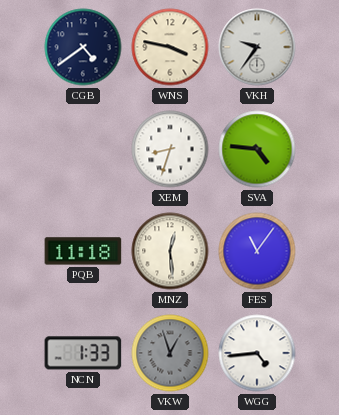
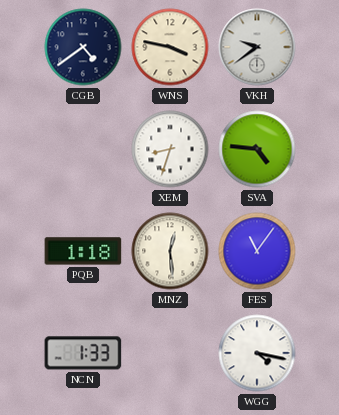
VKH: 9:36 -> 9:39
PQB: 11:18 -> 1:18
VKW: 12:57 -> none
WGG: 4:44 -> 4:17
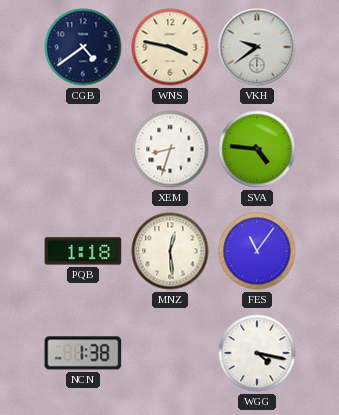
NCN: 1:33 -> 1:38
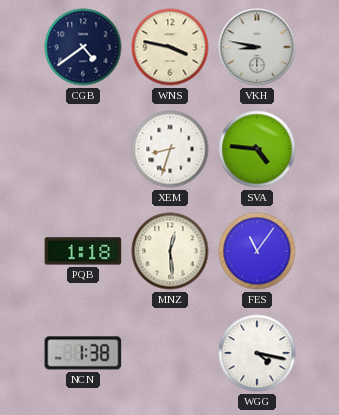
VKH: 9:39 -> 8:47
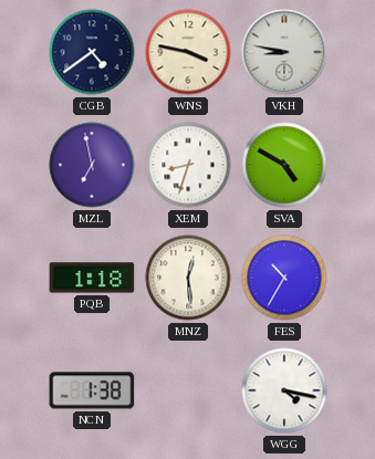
MZL: none -> 6:58
SVA: 4:46 -> 4:50
FES: 11:06 -> 10:35
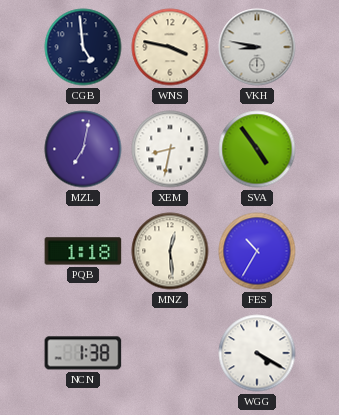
CGB: 4:39 -> 4:59
MZL: 6:58 -> 7:02
XEM: 8:33 -> 8:32
SVA: 4:50 -> 4:54
WGG: 4:17 -> 4:20
